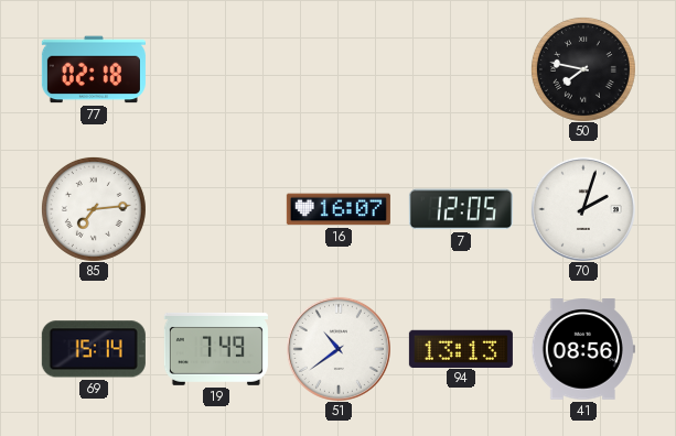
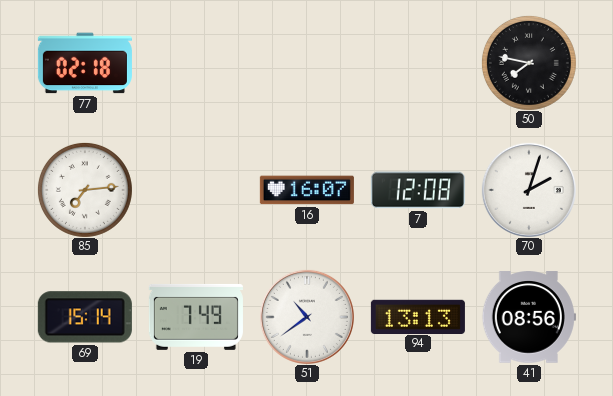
7: 12:05 -> 12:08
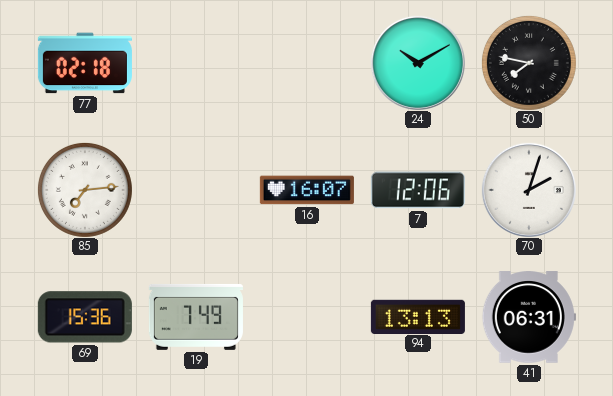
24: none -> 10:10
7: 12:08 -> 12:06
69: 15:14 -> 15:36
51: 10:39 -> none
41: 08:56 -> 06:31
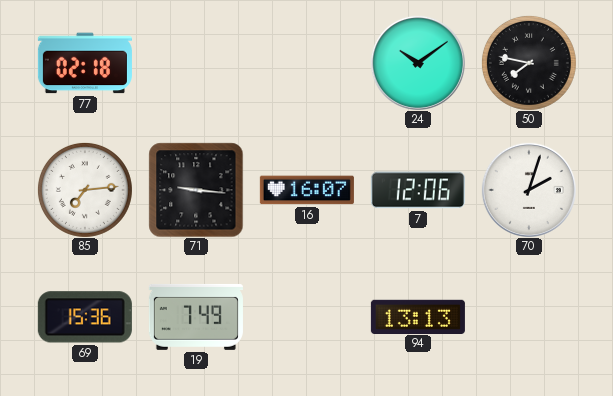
24: 10:10 -> 10:09
71: none -> 9:16
41: 06:31 -> none
